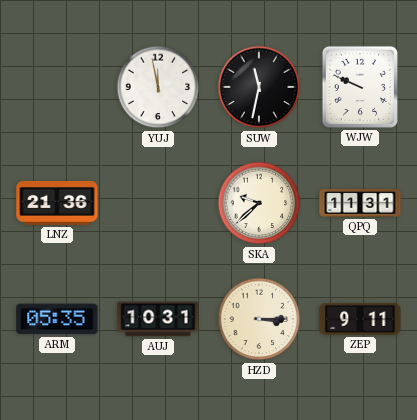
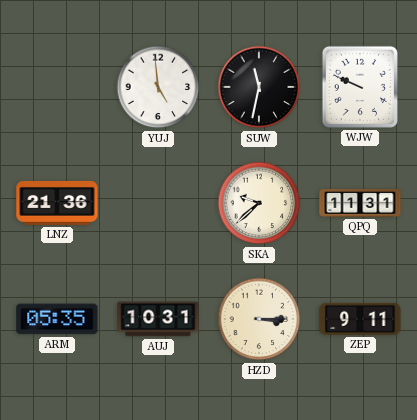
YUJ: 11:58 -> 4:59
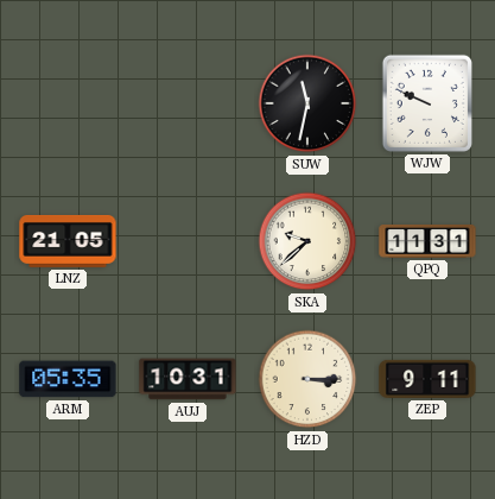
YUJ: 4:59 -> none
LNZ: 21:36 -> 21:05
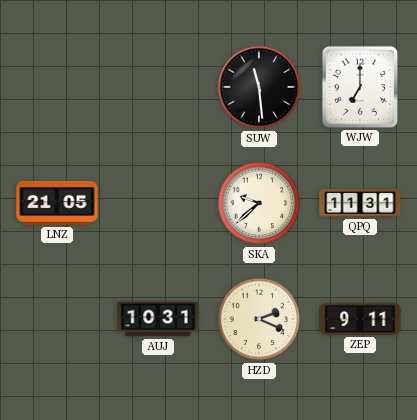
SUW: 11:32 -> 11:29
WJW: 9:49 -> 7:00
ARM: 05:35 -> none
HZD: 3:15 -> 2:19
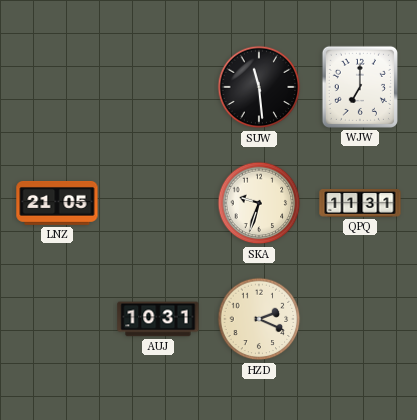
SKA: 9:38 -> 9:33
ZEP: 9:11 -> none
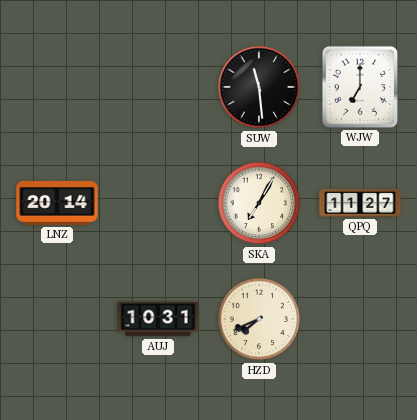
LNZ: 21:05 -> 20:14
SKA: 9:33 -> 7:05
QPQ: 11:31 -> 11:27
HZD: 2:19 -> 7:41
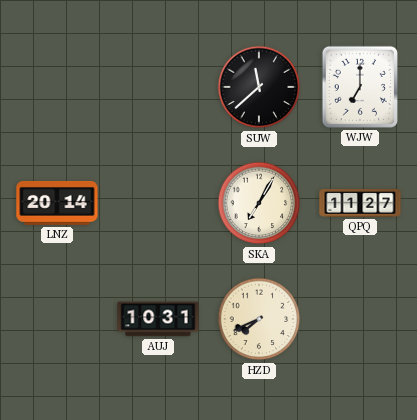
SUW: 11:29 -> 11:38
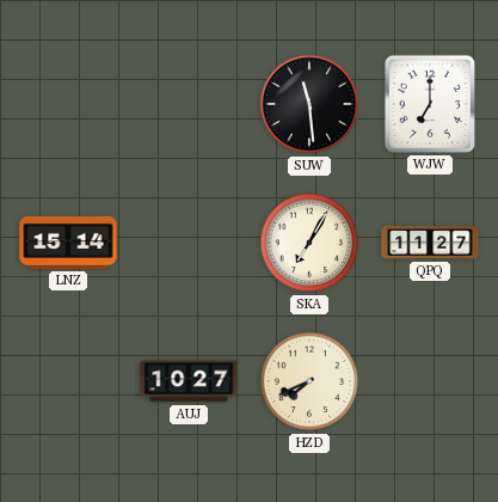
SUW: 11:38 -> 11:29
LNZ: 20:14 -> 15:14
AUJ: 10:31 -> 10:27
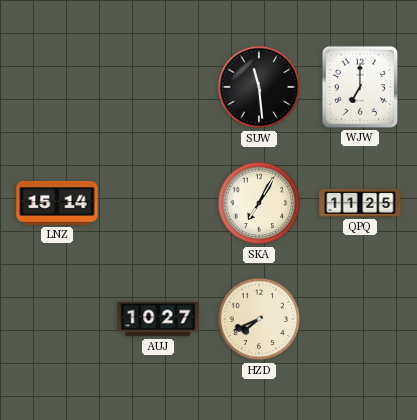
QPQ: 11:27 -> 11:25
